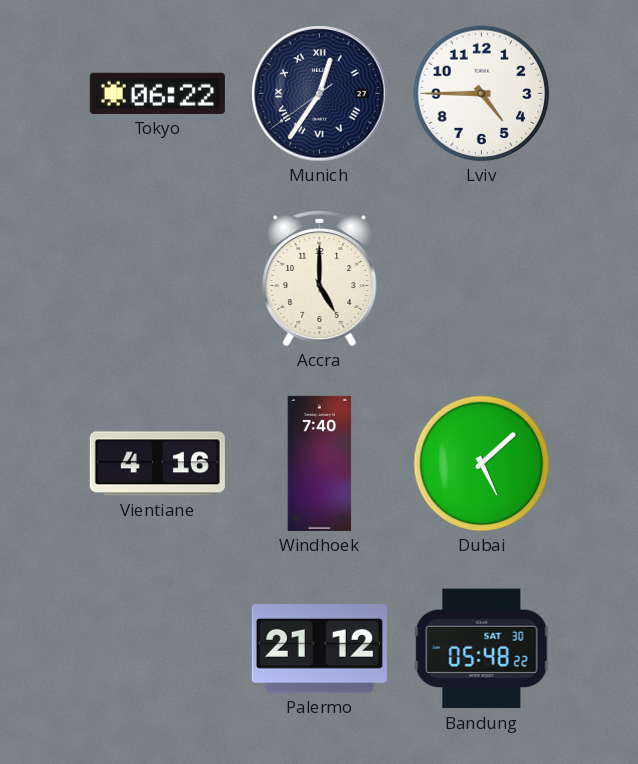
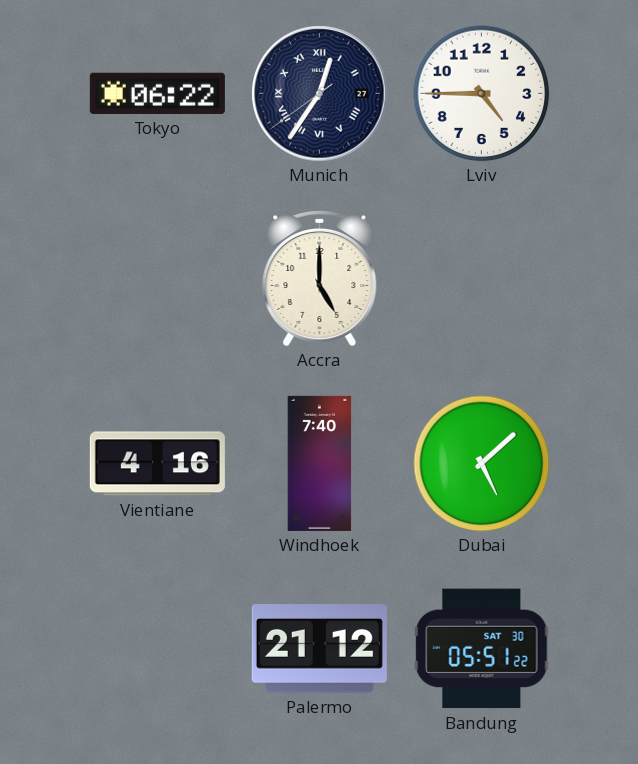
Bandung: 05:48 -> 05:51
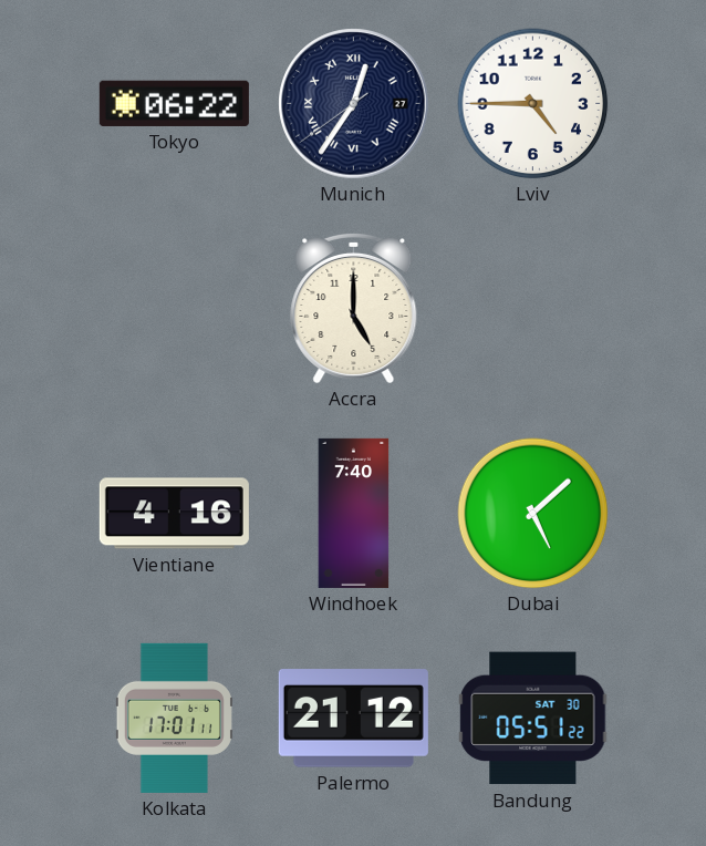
Kolkata: none -> 17:01
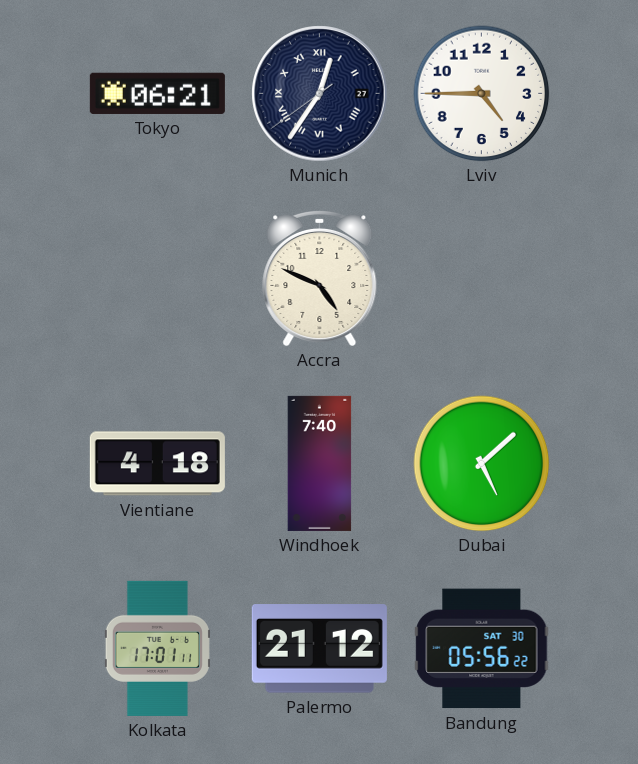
Tokyo: 06:22 -> 06:21
Accra: 5:00 -> 4:49
Vientiane: 4:16 -> 4:18
Bandung: 05:51 -> 05:56
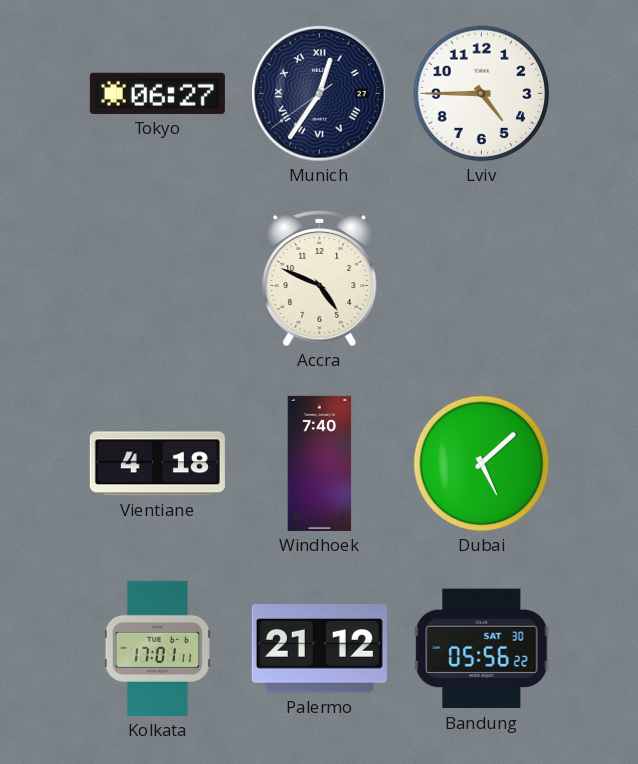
Tokyo: 06:21 -> 06:27
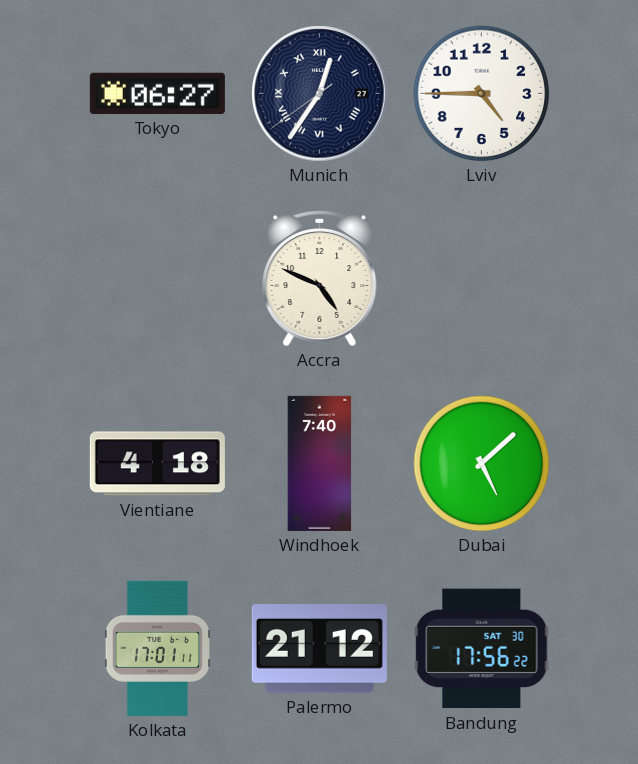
Bandung: 05:56 -> 17:56
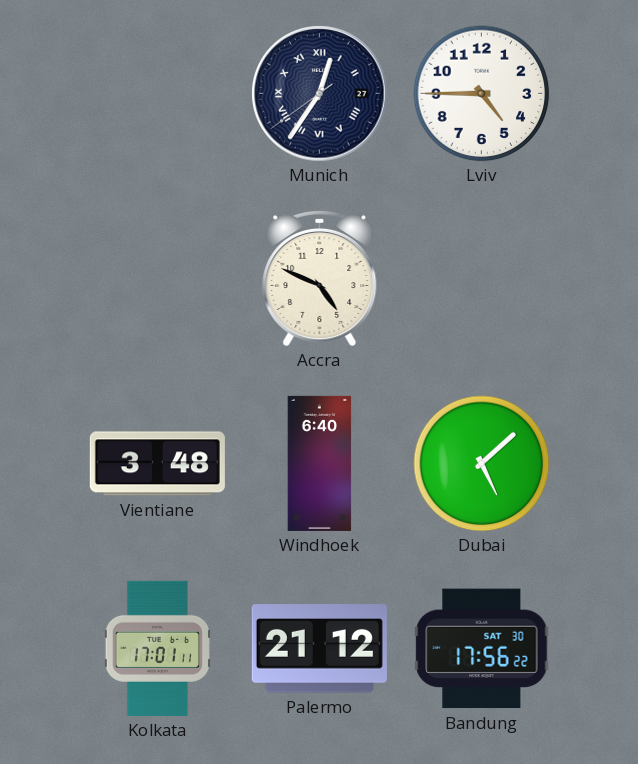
Tokyo: 06:27 -> none
Vientiane: 4:18 -> 3:48
Windhoek: 7:40 -> 6:40
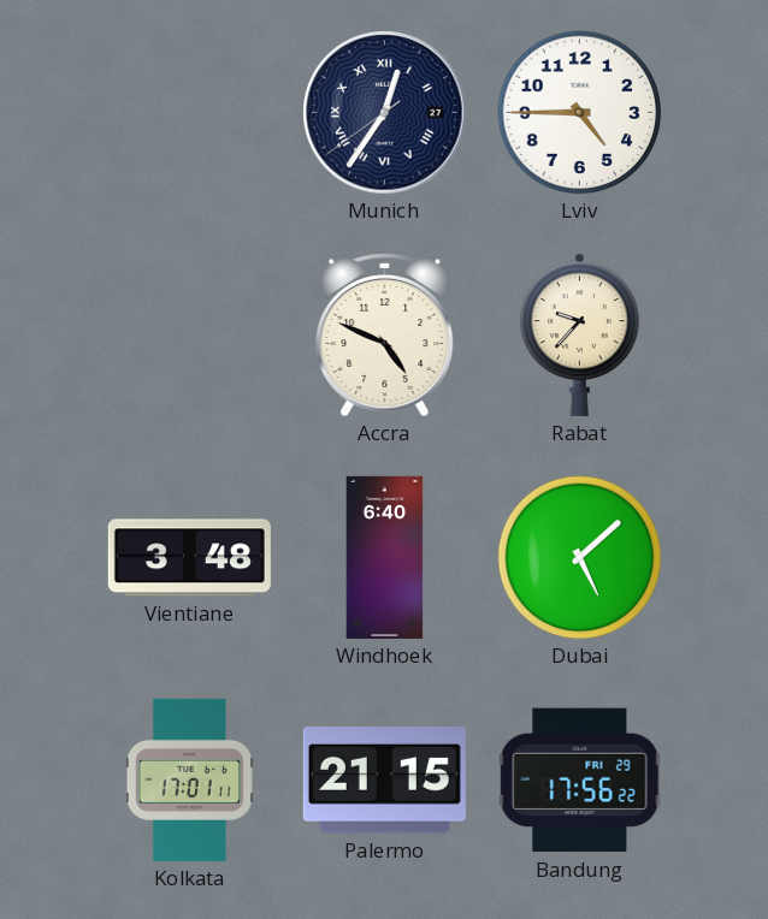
Rabat: none -> 9:37
Palermo: 21:12 -> 21:15
Bandung date: SAT 30 -> FRI 29
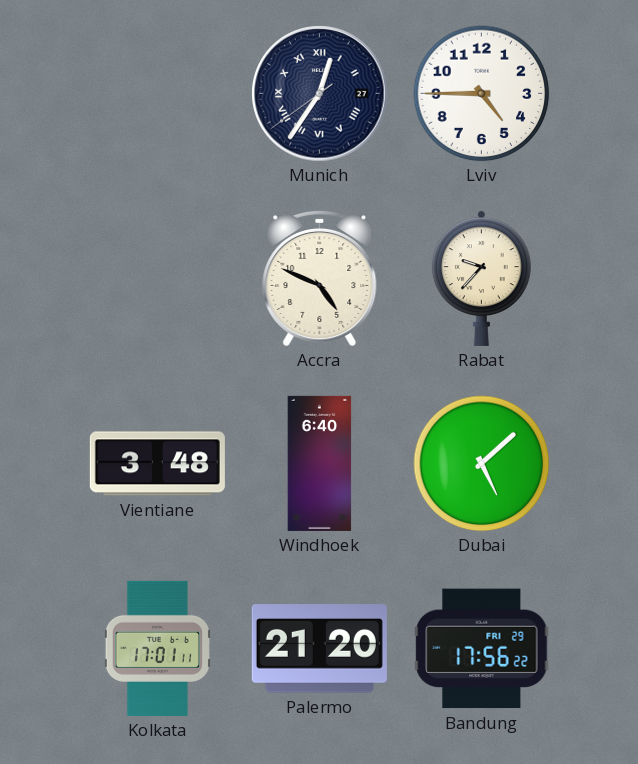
Palermo: 21:15 -> 21:20
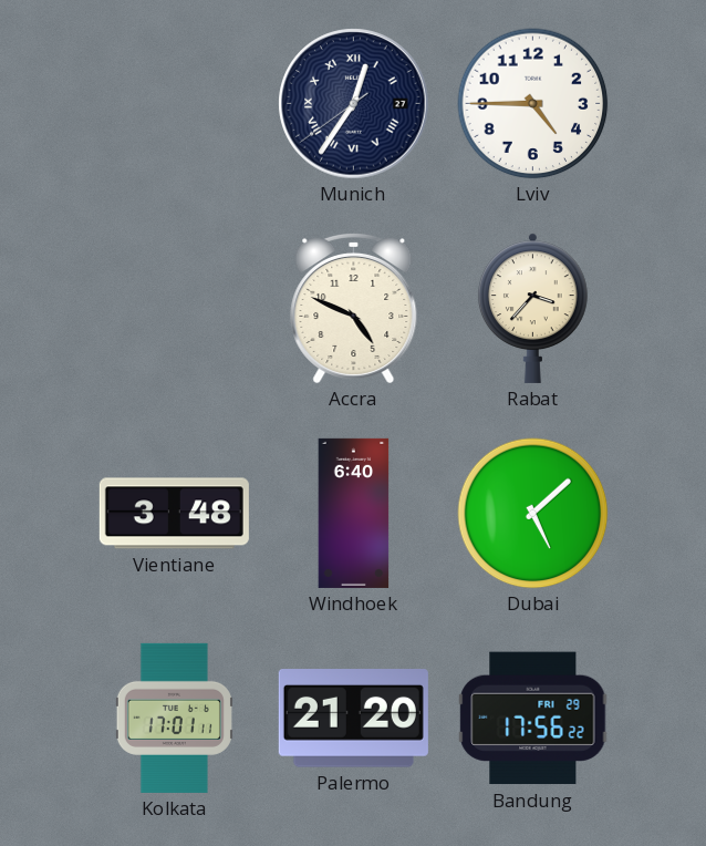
Rabat: 9:37 -> 3:37
